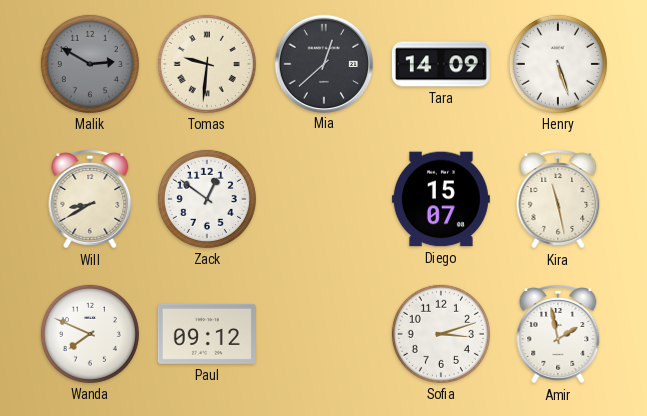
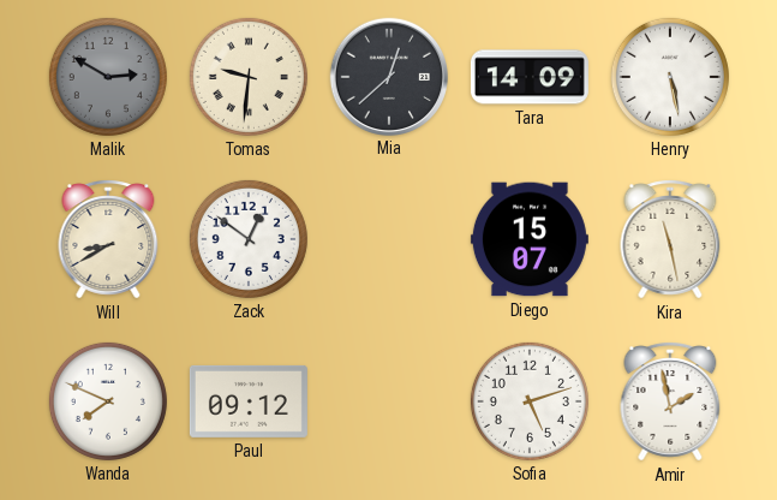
Henry: 5:27 -> 5:28
Sofia: 3:12 -> 5:12
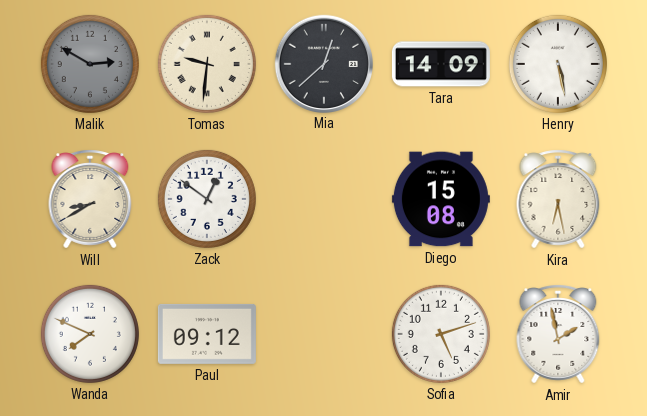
Diego: 15:07 -> 15:08
Kira: 11:28 -> 6:28
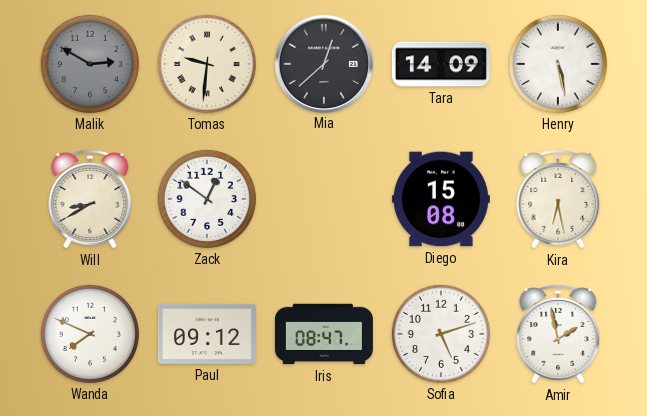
Iris: none -> 08:47
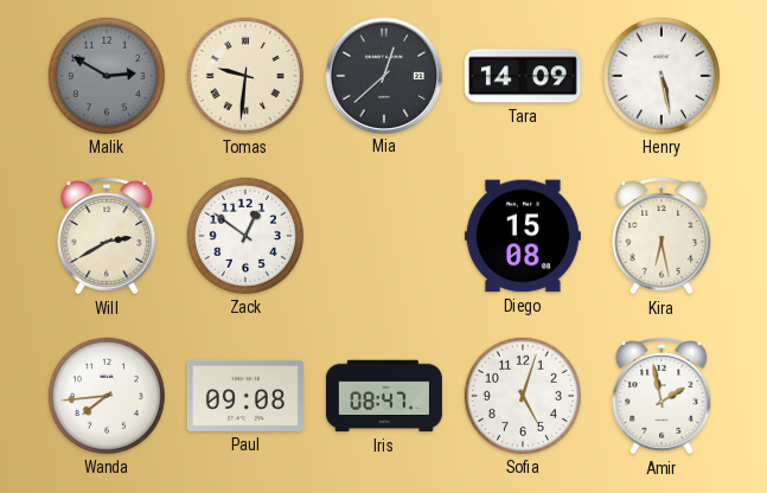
Will: 8:40 -> 2:40
Wanda: 7:49 -> 7:44
Paul: 09:12 -> 09:08
Sofia: 5:12 -> 5:03
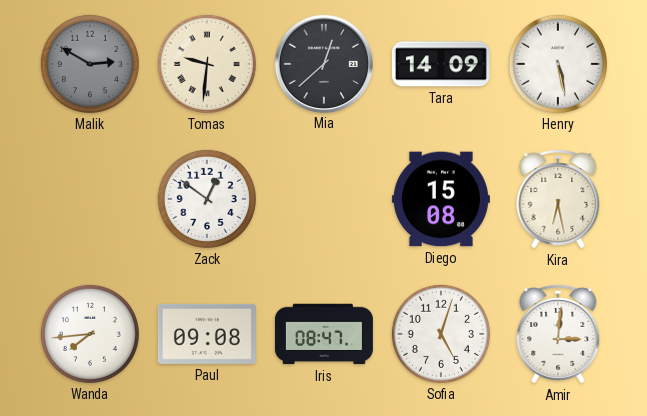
Will: 2:40 -> none
Amir: 1:58 -> 3:01
